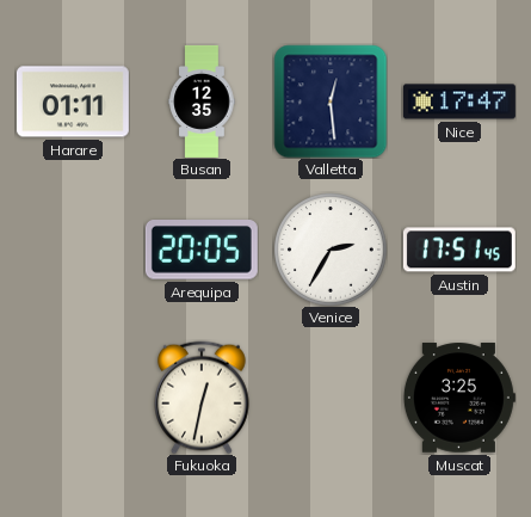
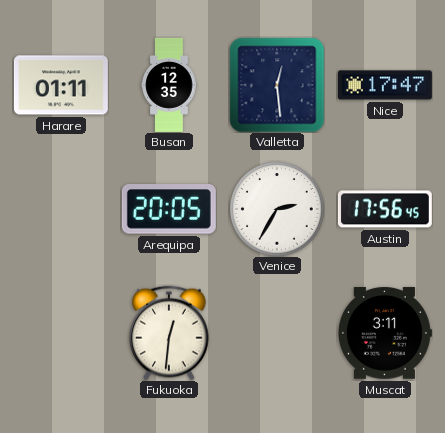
Austin: 17:51 -> 17:56
Fukuoka: 12:32 -> 12:31
Muscat: 3:25 -> 3:11
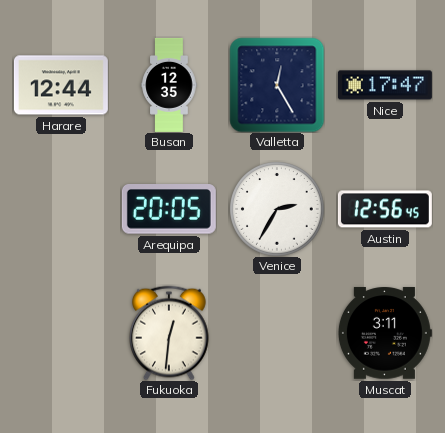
Harare: 01:11 -> 12:44
Valletta: 12:29 -> 12:25
Austin: 17:56 -> 12:56
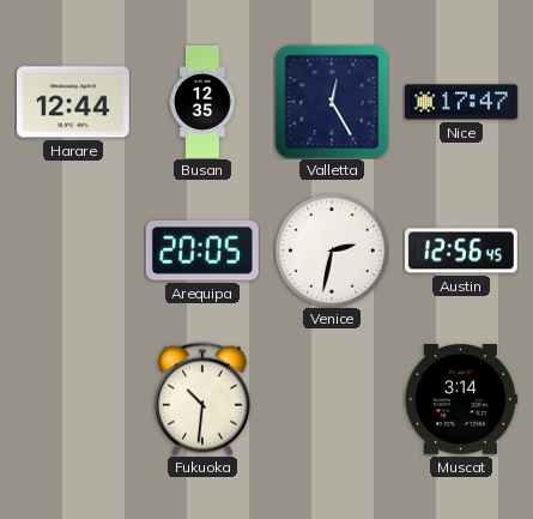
Venice: 2:35 -> 2:32
Fukuoka: 12:31 -> 10:31
Muscat: 3:11 -> 3:14
